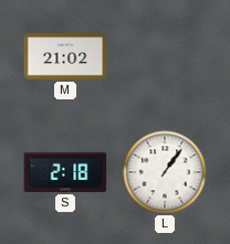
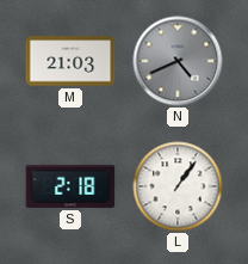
M: 21:02 -> 21:03
N: none -> 4:41
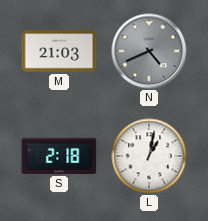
L: 1:06 -> 1:02
